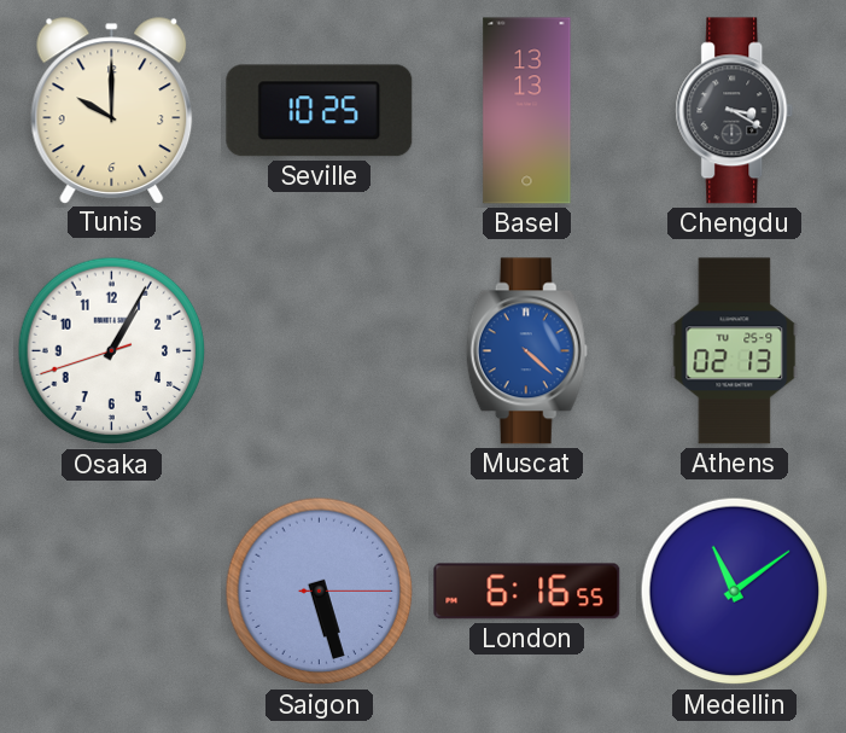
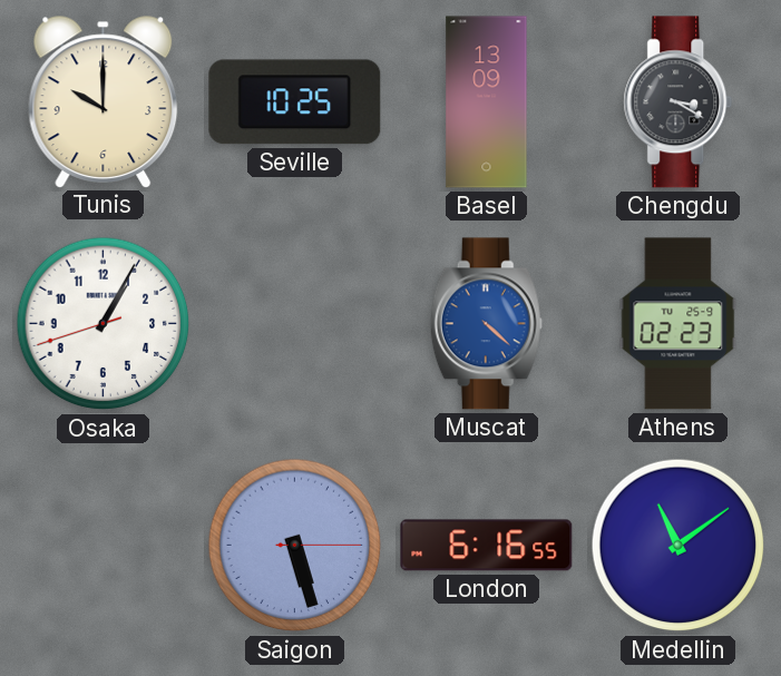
Basel: 13:13 -> 13:09
Athens: 02:13 -> 02:23
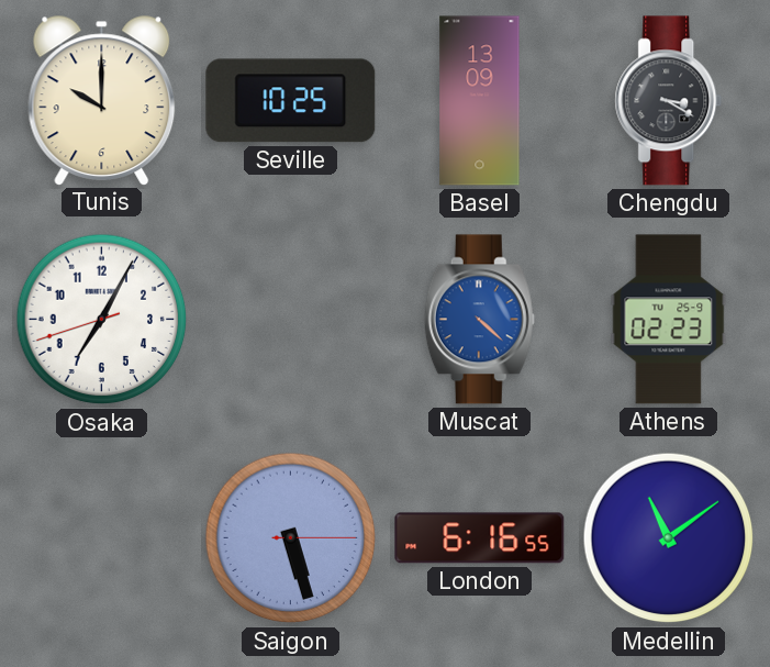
Osaka: 1:04 -> 7:04
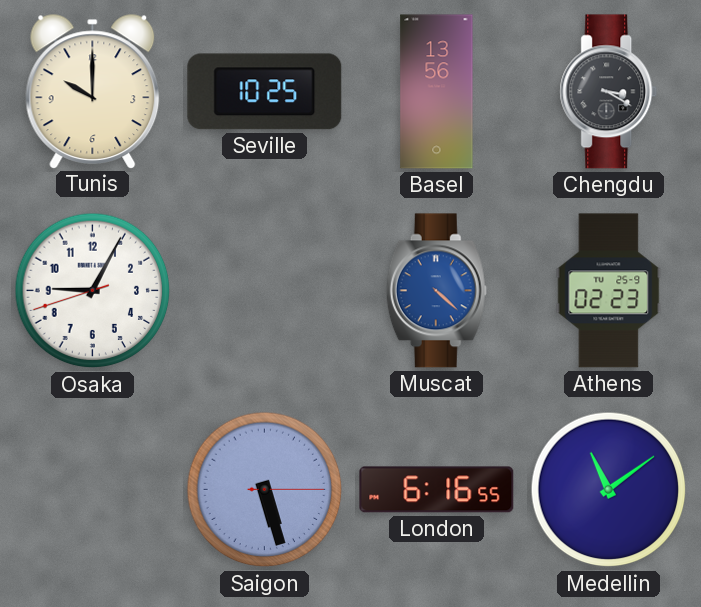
Basel: 13:09 -> 13:56
Osaka: 7:04 -> 9:04
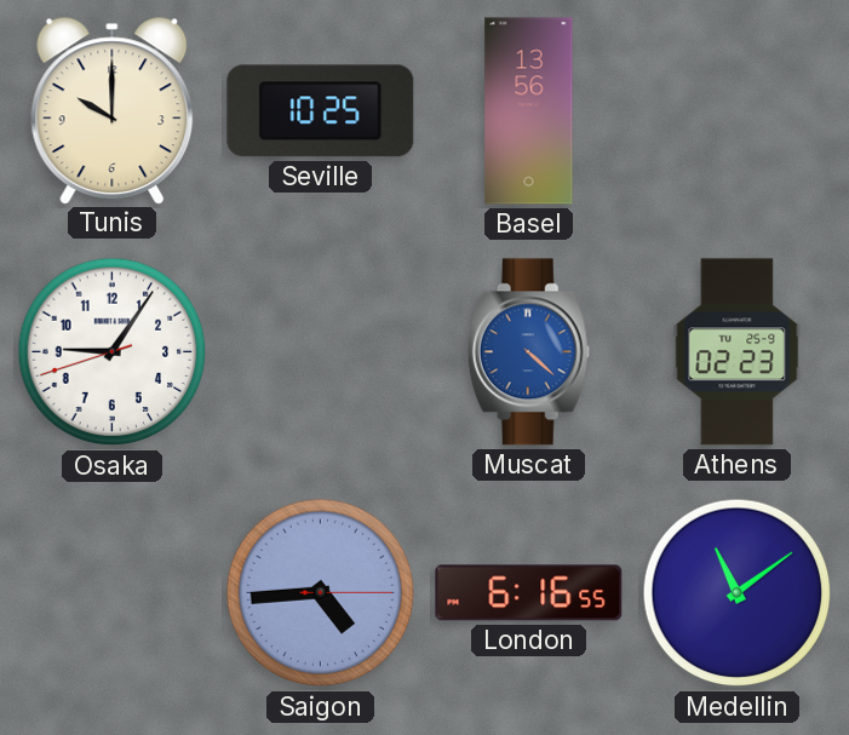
Chengdu: 3:20 -> none
Osaka: 9:04 -> 9:05
Saigon: 5:27 -> 4:44
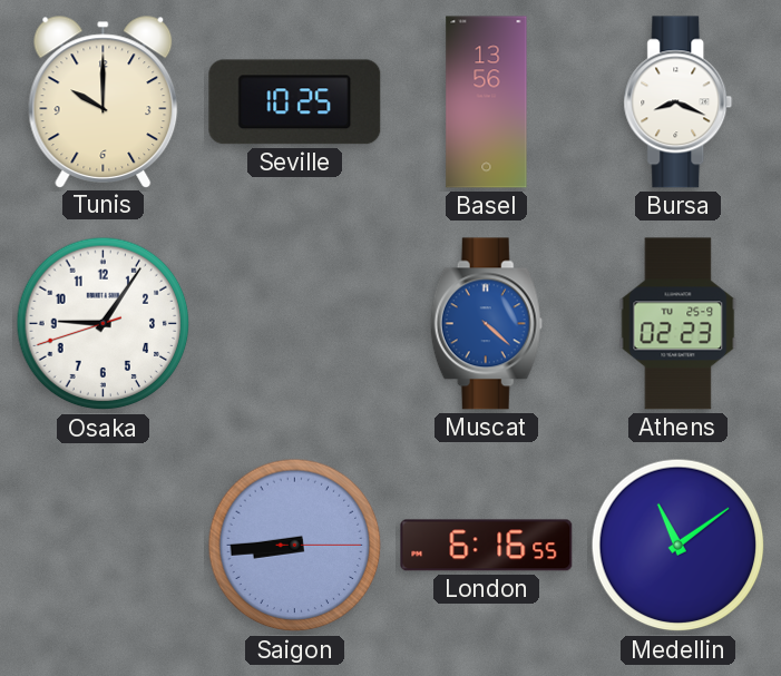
Bursa: none -> 8:19
Saigon: 4:44 -> 8:44
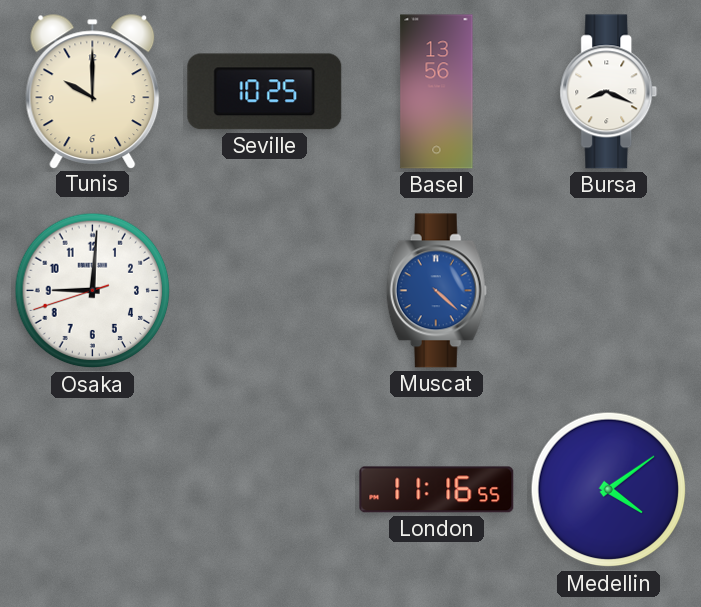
Osaka: 9:05 -> 9:00
Athens: 02:23 -> none
Saigon: 8:44 -> none
London: 6:16 -> 11:16
Medellin: 11:09 -> 4:09
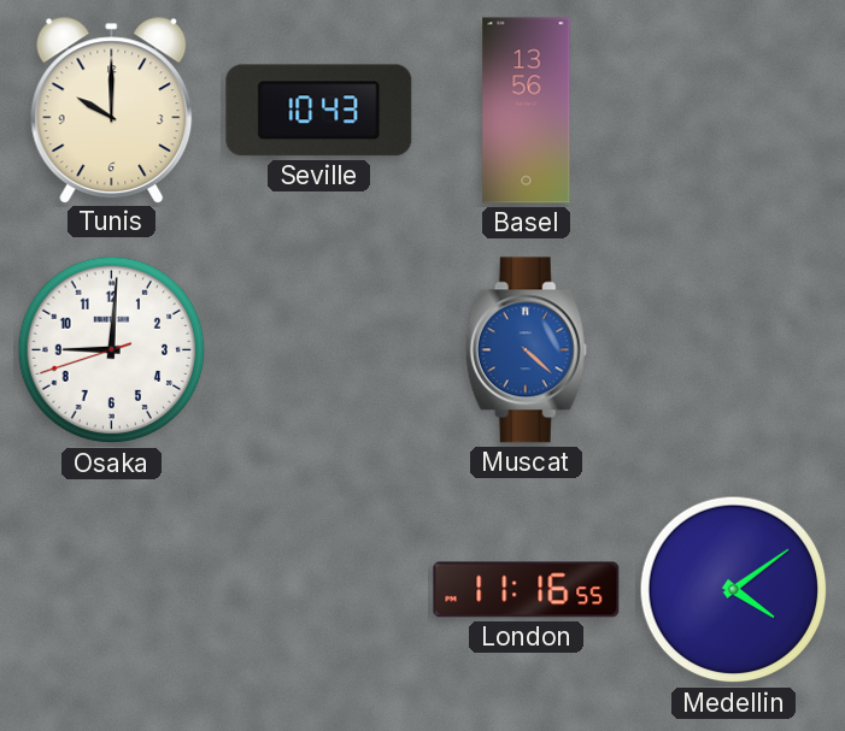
Seville: 10:25 -> 10:43
Bursa: 8:19 -> none
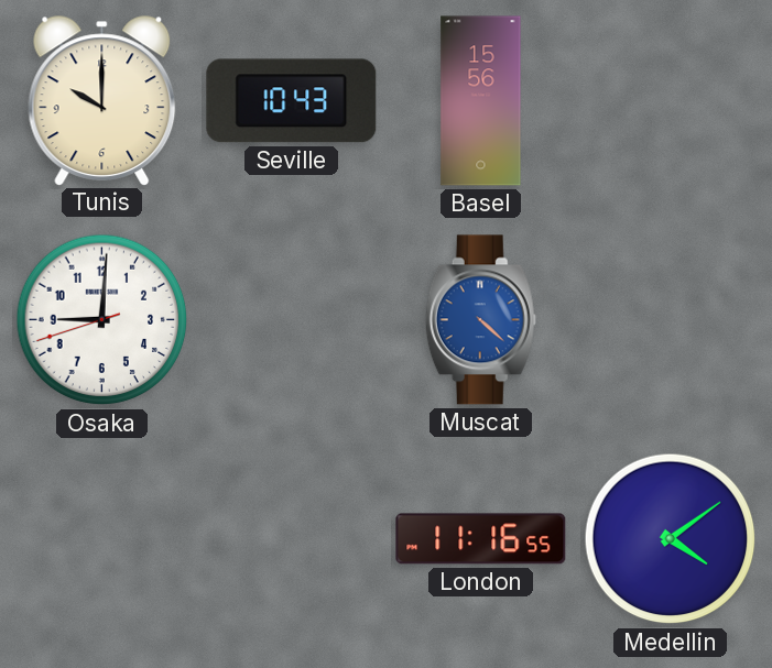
Basel: 13:56 -> 15:56
